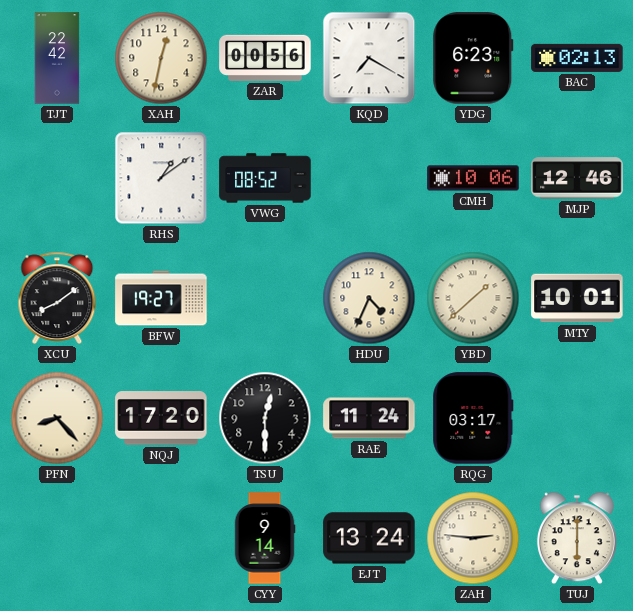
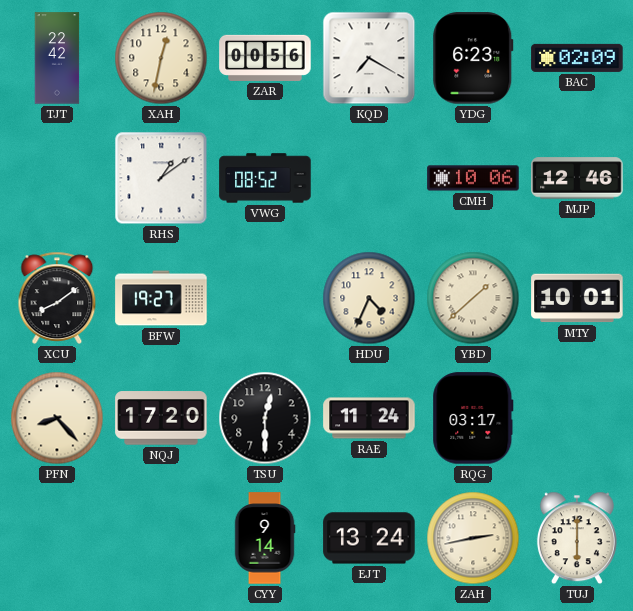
BAC: 02:13 -> 02:09
ZAH: 2:46 -> 2:43
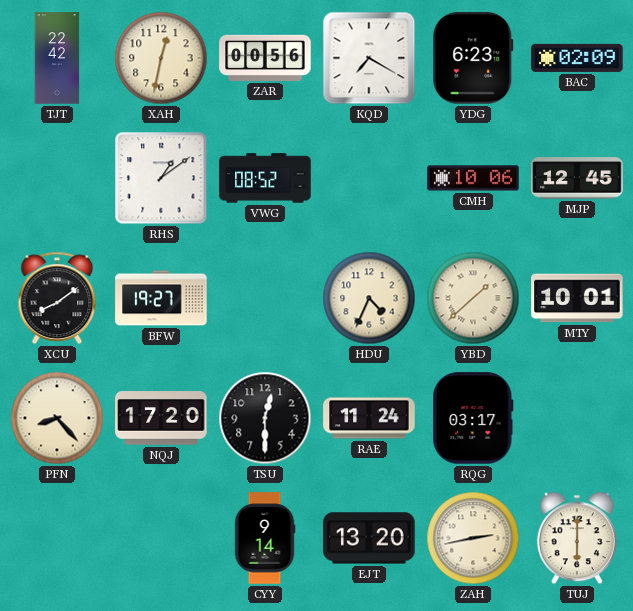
MJP: 12:46 -> 12:45
EJT: 13:24 -> 13:20
